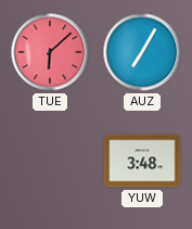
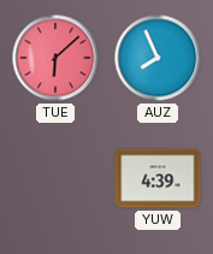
AUZ: 7:05 -> 7:56
YUW: 3:48 -> 4:39
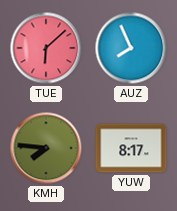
KMH: none -> 7:46
YUW: 4:39 -> 8:17
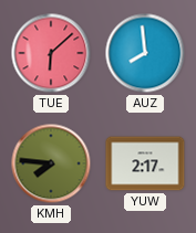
AUZ: 7:56 -> 7:59
YUW: 8:17 -> 2:17
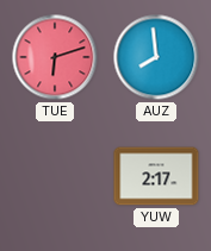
TUE: 6:08 -> 6:12
KMH: 7:46 -> none
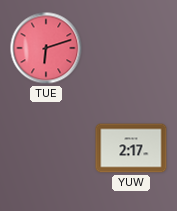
AUZ: 7:59 -> none
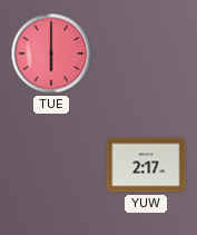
TUE: 6:12 -> 6:00
